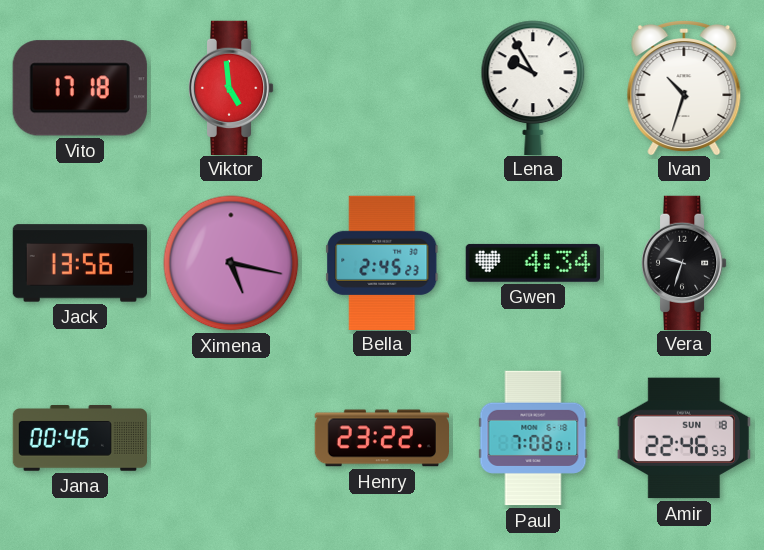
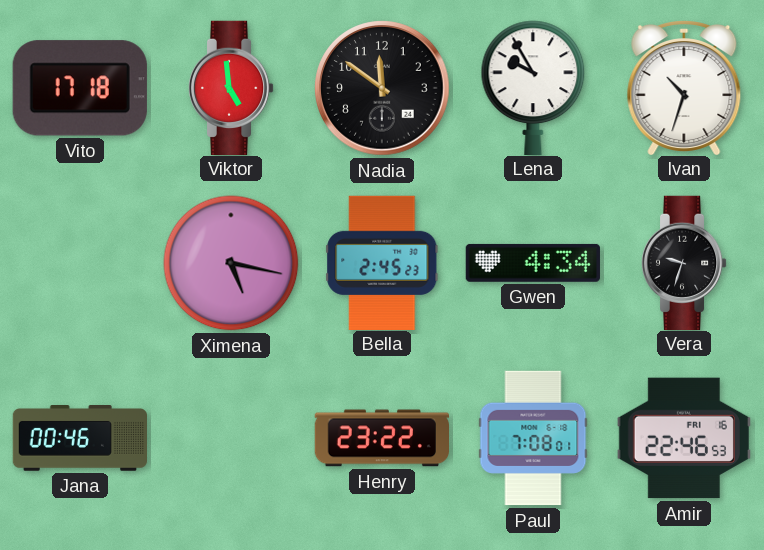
Nadia: none -> 11:51
Jack: 13:56 -> none
Amir date: SUN 18 -> FRI 16
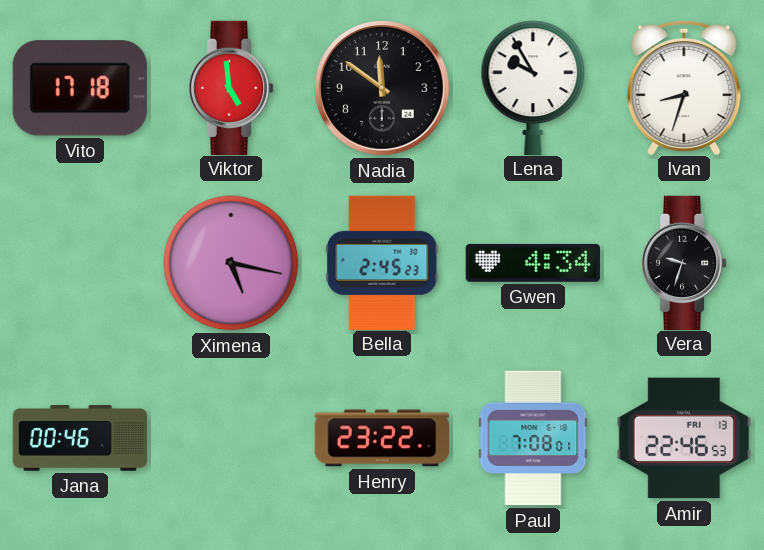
Ivan: 10:33 -> 8:33
Amir date: FRI 16 -> FRI 13
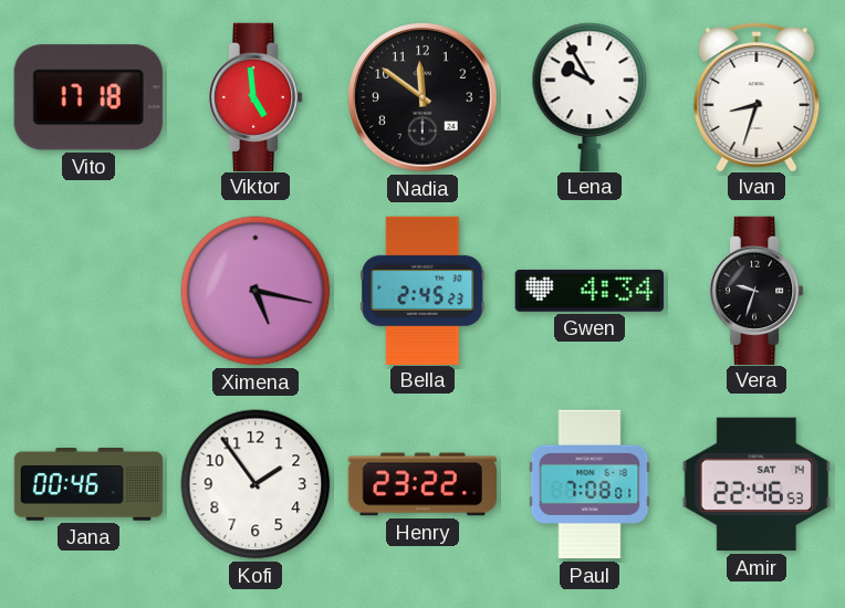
Kofi: none -> 1:54
Amir date: FRI 13 -> SAT 14
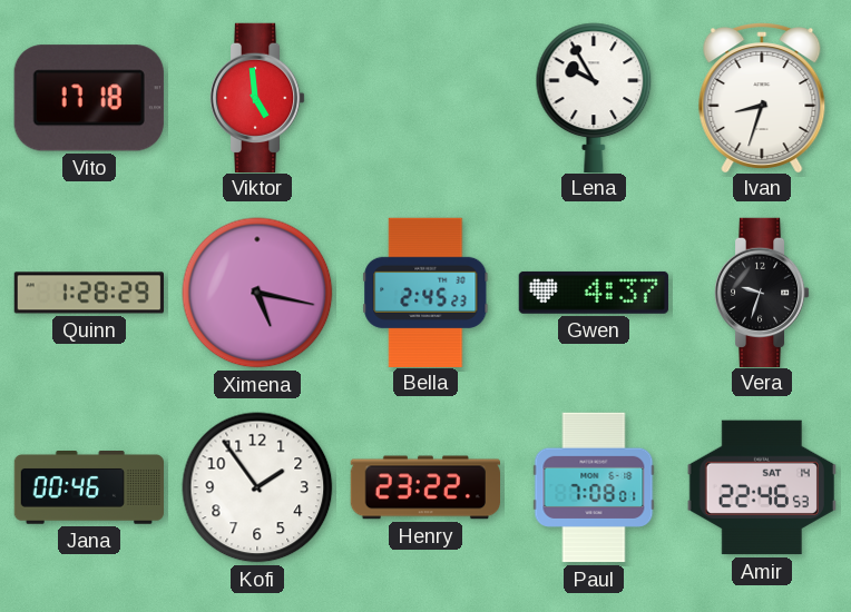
Nadia: 11:51 -> none
Quinn: none -> 1:28
Gwen: 4:34 -> 4:37
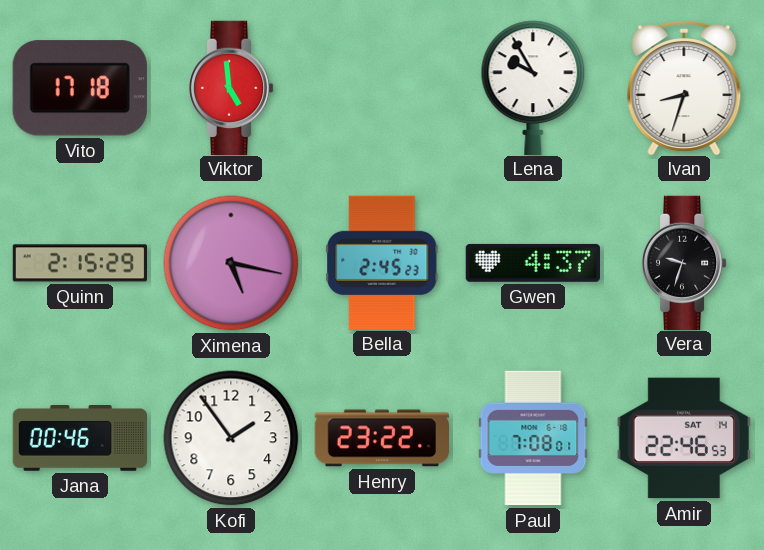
Quinn: 1:28 -> 2:15
